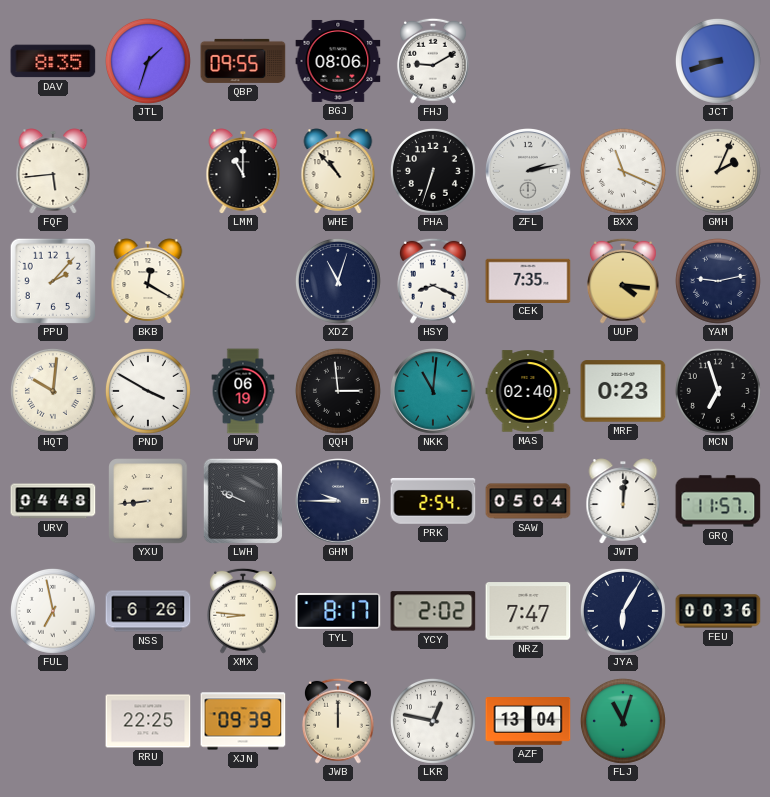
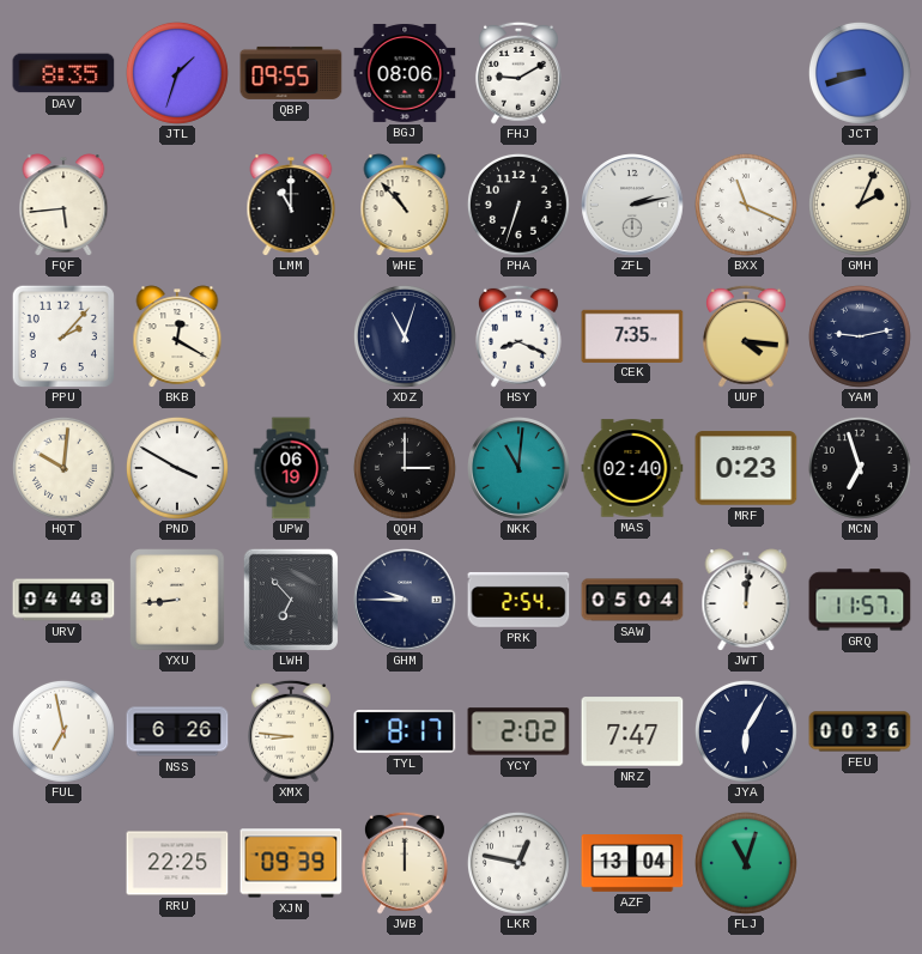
QQH: 2:59 -> 3:00
LWH: 9:49 -> 6:53
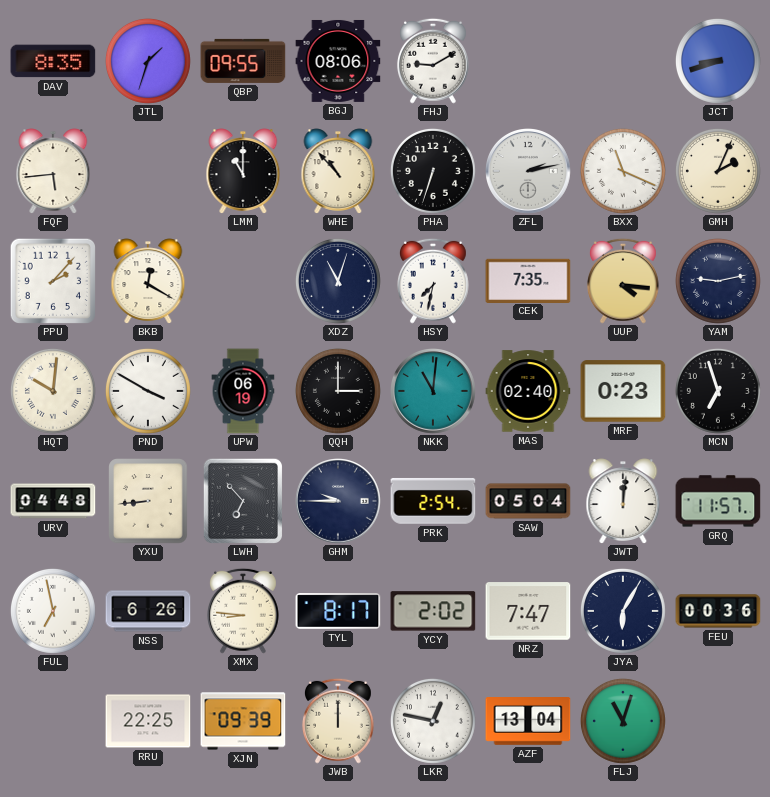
HSY: 8:19 -> 7:32
